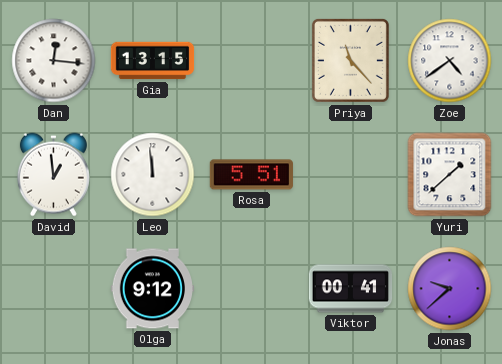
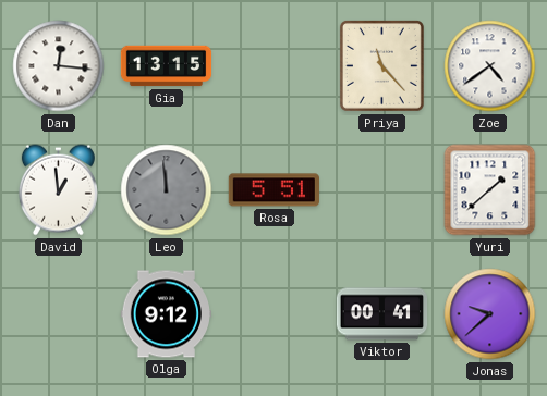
Leo dial: white -> grey
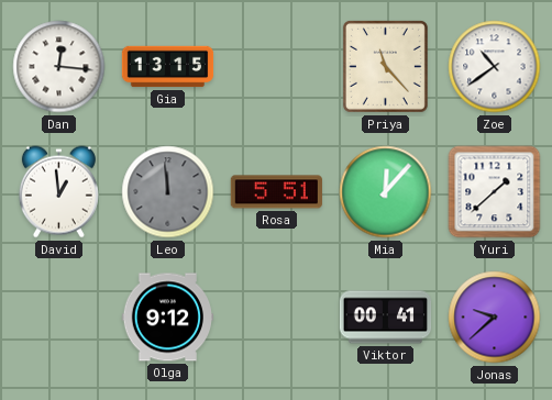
Zoe: 4:39 -> 10:39
Mia: none -> 12:07
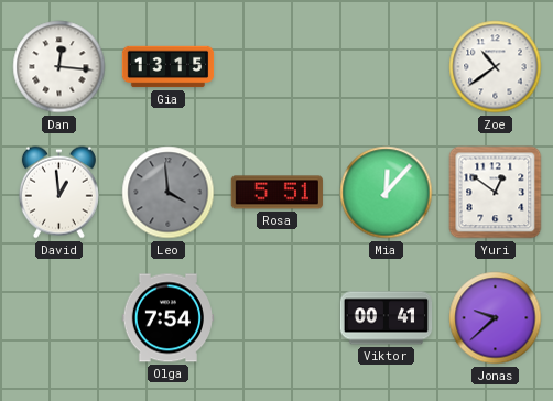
Priya: 11:23 -> none
Leo: 11:59 -> 3:59
Yuri: 1:38 -> 12:51
Olga: 9:12 -> 7:54
